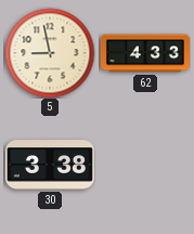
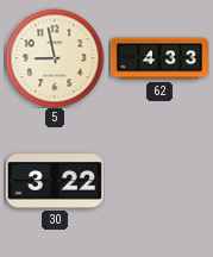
30: 3:38 -> 3:22
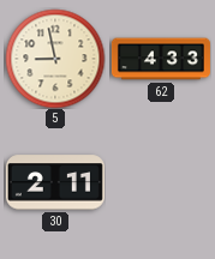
30: 3:22 -> 2:11
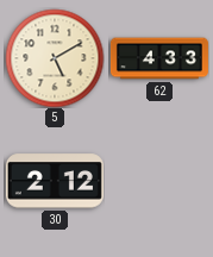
5: 8:58 -> 5:10
30: 2:11 -> 2:12
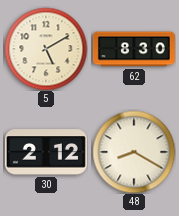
62: 4:33 -> 8:30
48: none -> 8:20
